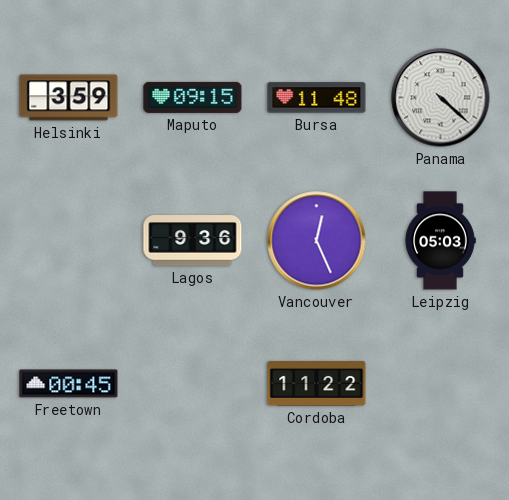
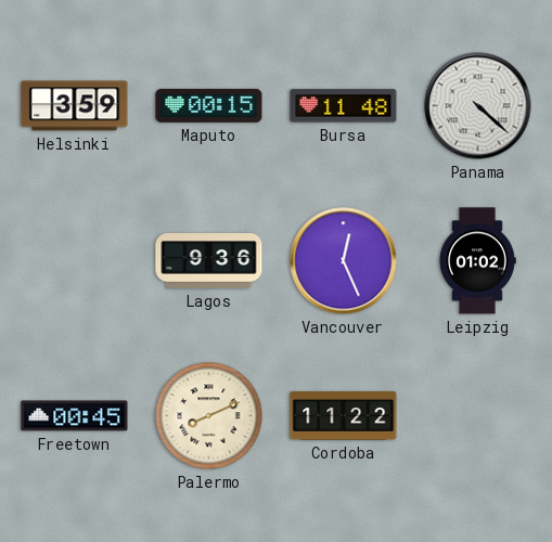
Maputo: 09:15 -> 00:15
Leipzig: 05:03 -> 01:02
Palermo: none -> 8:11
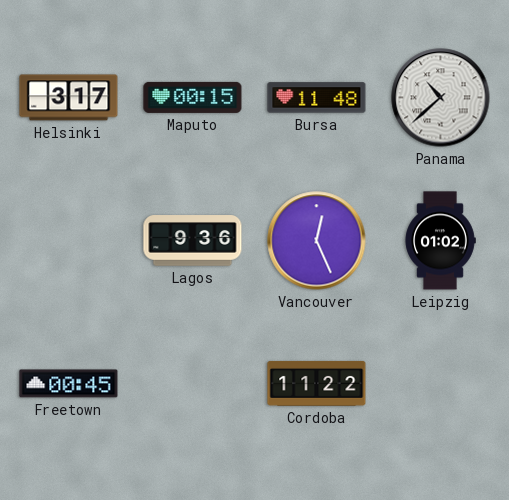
Helsinki: 3:59 -> 3:17
Panama: 4:22 -> 10:38
Palermo: 8:11 -> none
